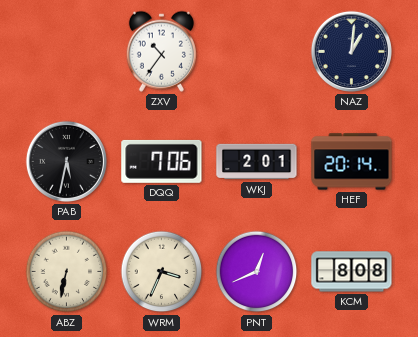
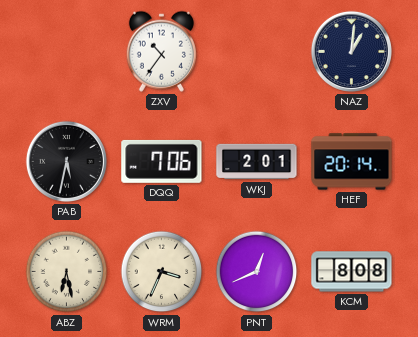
ABZ: 6:32 -> 6:28
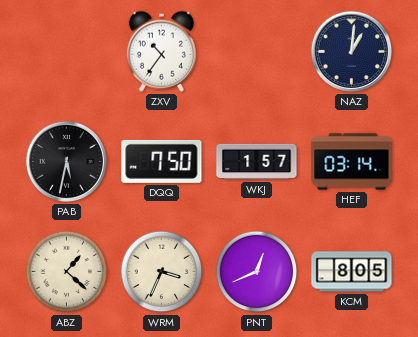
DQQ: 7:06 -> 7:50
WKJ: 2:01 -> 1:57
HEF: 20:14 -> 03:14
ABZ: 6:28 -> 1:22
KCM: 8:08 -> 8:05
